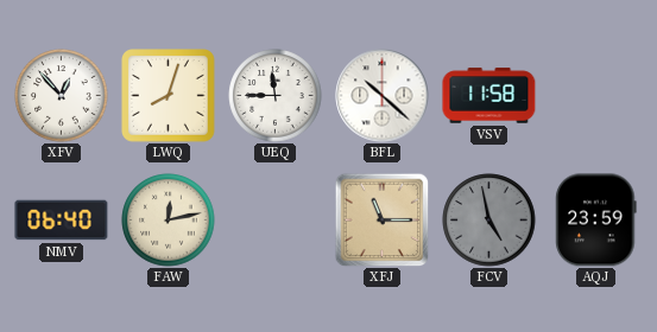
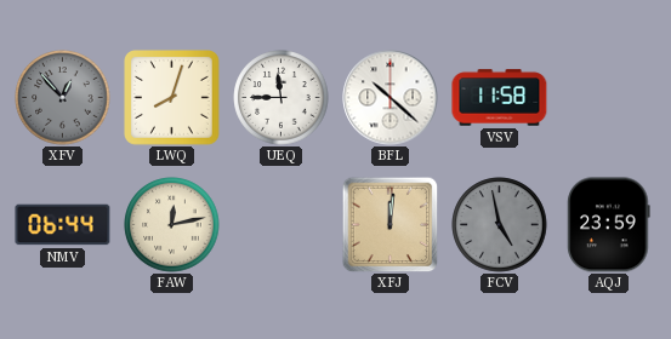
XFV dial: white -> grey
NMV: 06:40 -> 06:44
XFJ: 11:15 -> 12:01
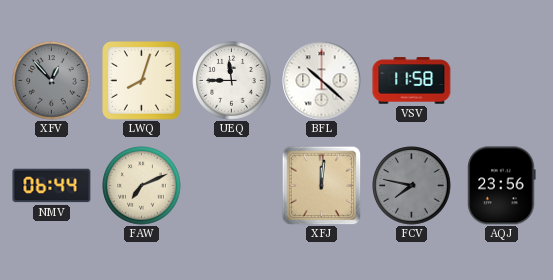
FAW: 12:13 -> 7:11
FCV: 4:58 -> 7:47
AQJ: 23:59 -> 23:56
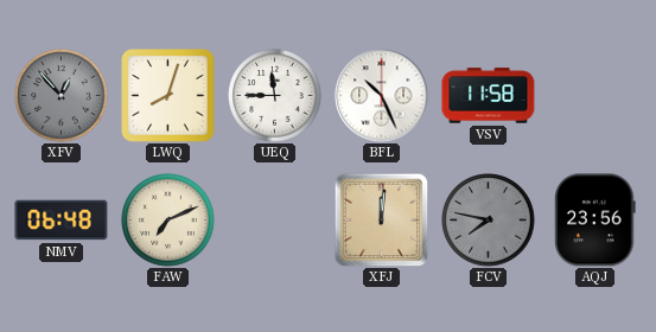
BFL: 10:22 -> 10:26
NMV: 06:44 -> 06:48
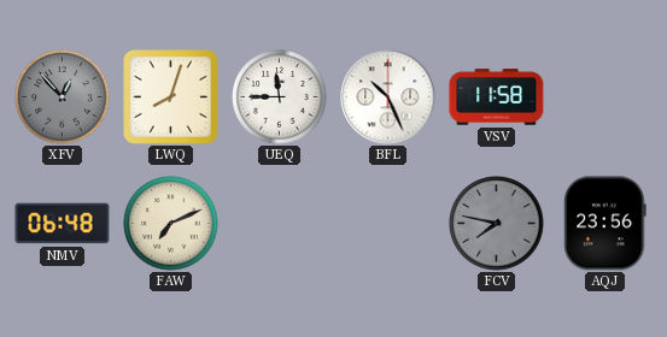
XFJ: 12:01 -> none
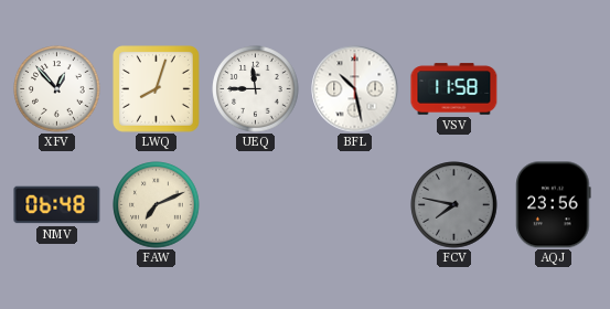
XFV dial: grey -> white
BFL: 10:26 -> 10:28
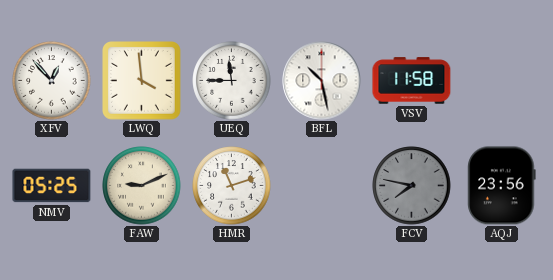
LWQ: 8:03 -> 3:59
NMV: 06:48 -> 05:25
FAW: 7:11 -> 9:11
HMR: none -> 11:12
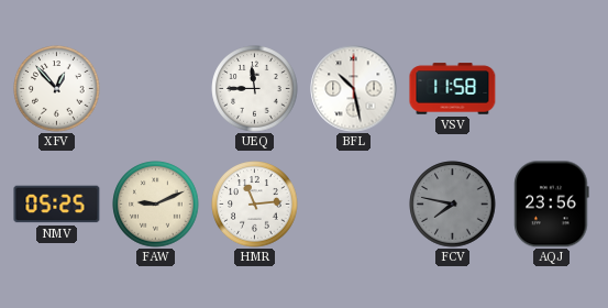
LWQ: 3:59 -> none
HMR: 11:12 -> 11:14
